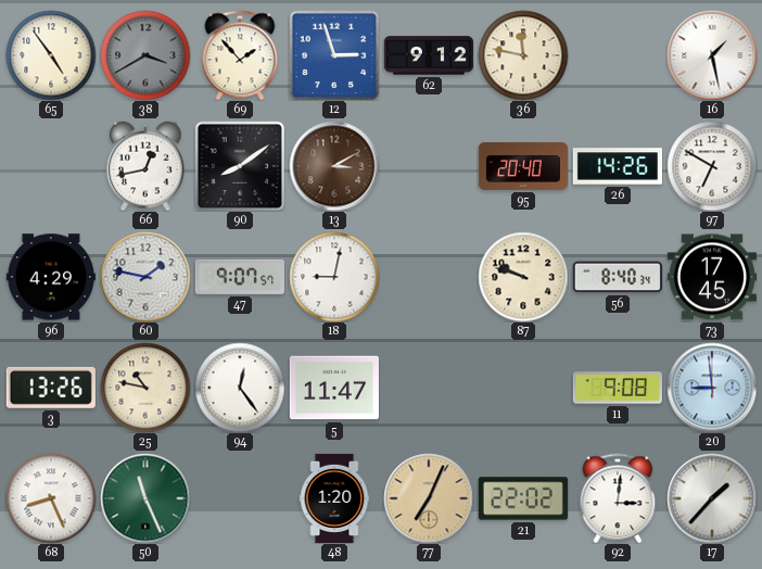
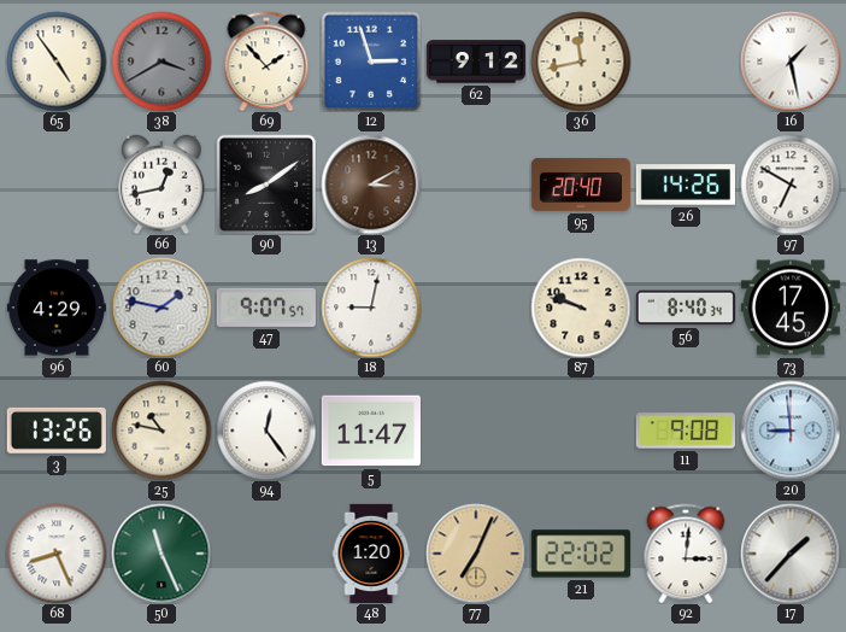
36: 11:47 -> 11:43
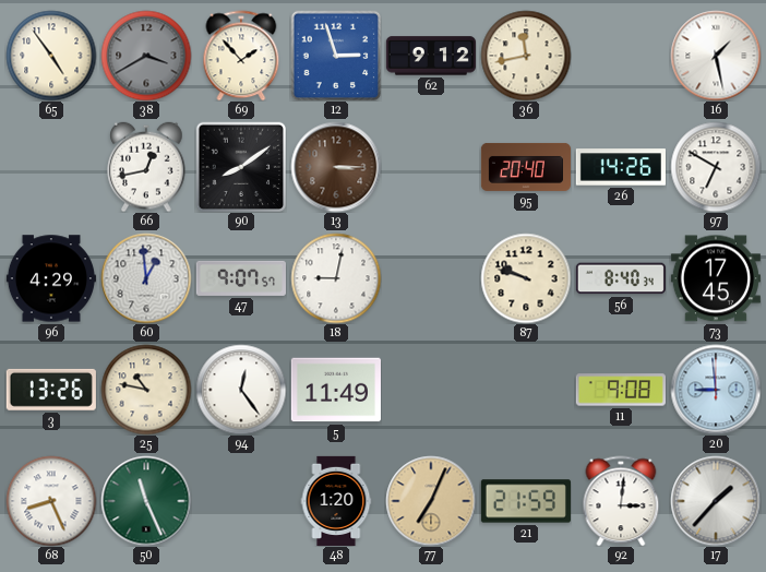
13: 3:10 -> 3:15
60: 1:47 -> 12:59
5: 11:47 -> 11:49
21: 22:02 -> 21:59
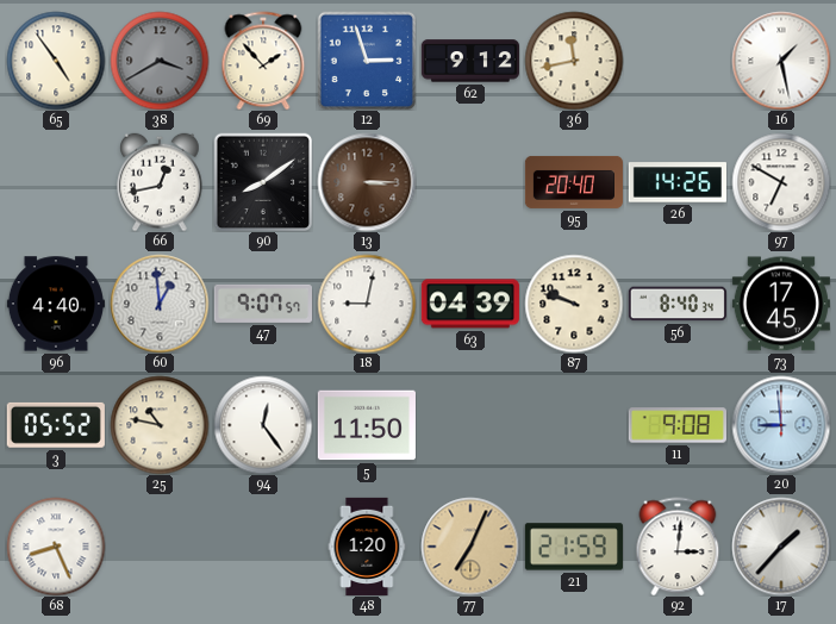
96: 4:29 -> 4:40
63: none -> 04:39
3: 13:26 -> 05:52
5: 11:49 -> 11:50
50: 11:26 -> none
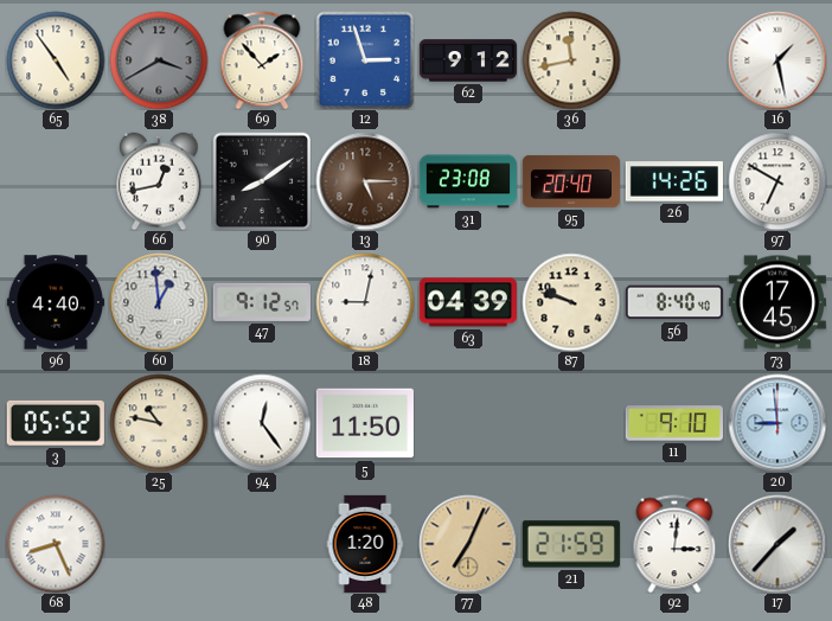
13: 3:15 -> 5:15
31: none -> 23:08
47: 9:07 -> 9:12
56: 8:40:34 -> 8:40:40
11: 9:08 -> 9:10
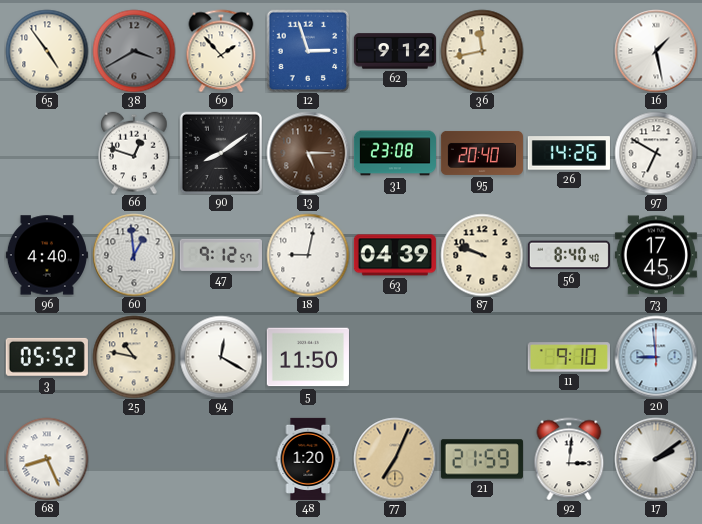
66: 12:43 -> 12:48
94: 12:24 -> 12:20
17: 1:37 -> 2:09
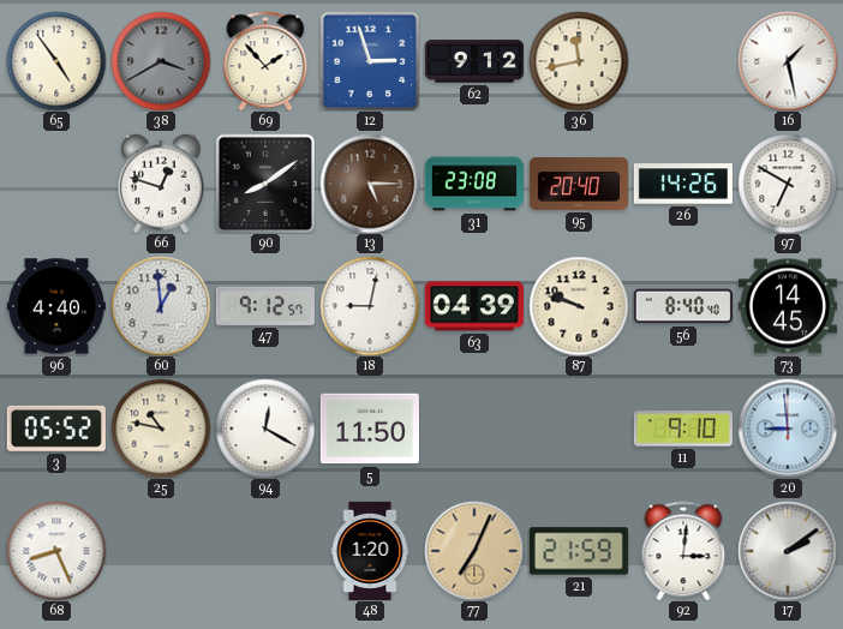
73: 17:45 -> 14:45
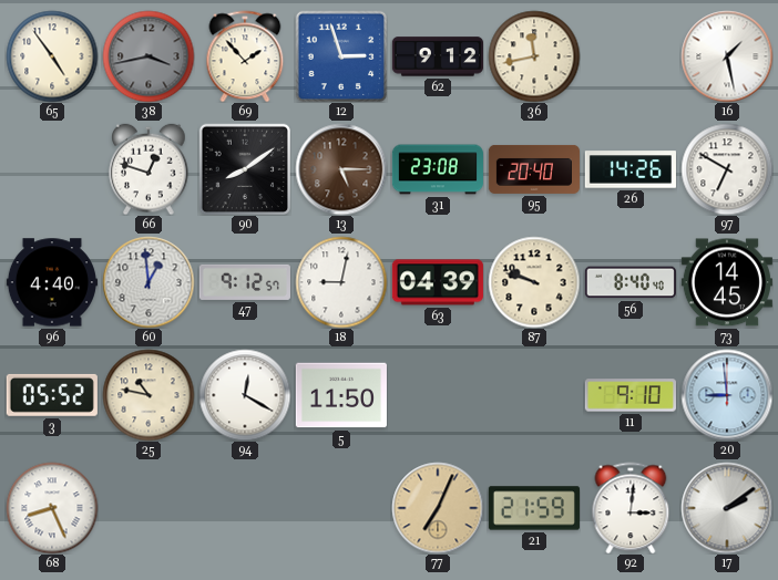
38: 3:40 -> 3:43
48: 1:20 -> none
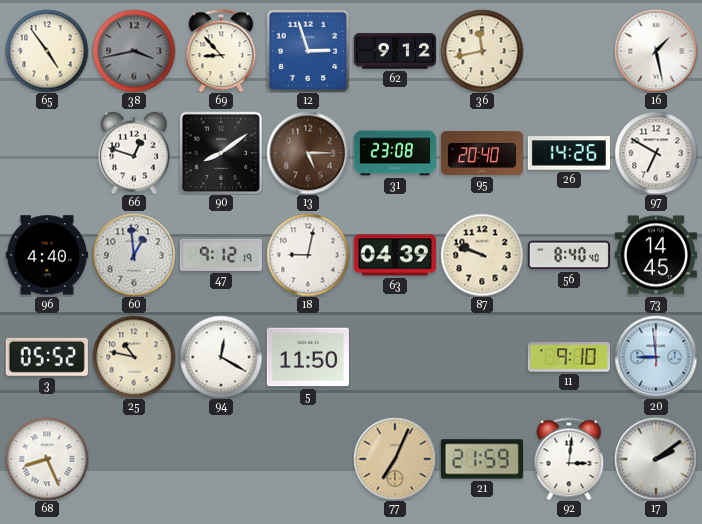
69: 1:53 -> 8:53
47: 9:12:57 -> 9:12:19
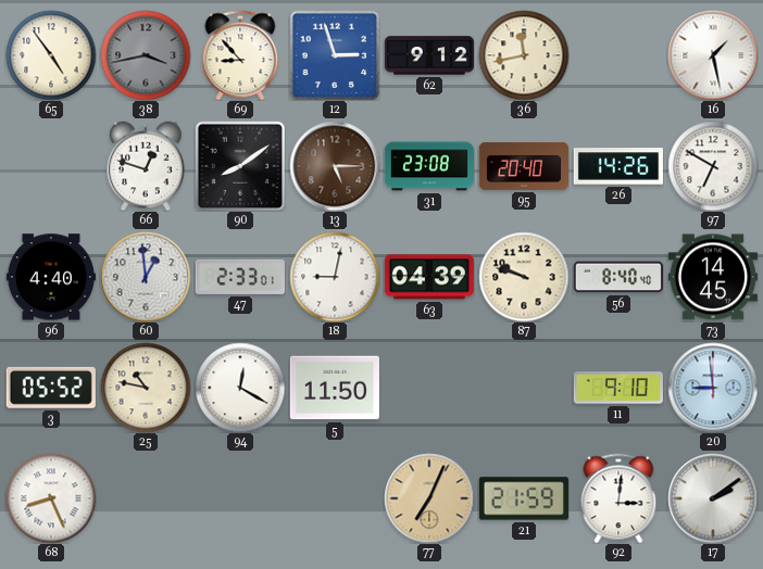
47: 9:12 -> 2:33
